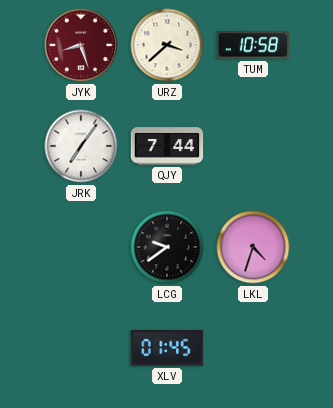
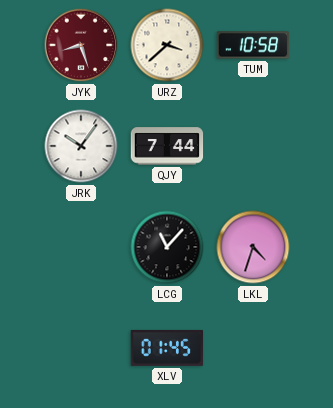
JRK: 7:06 -> 10:06
LCG: 9:39 -> 11:07
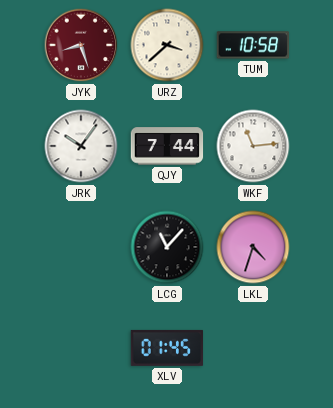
WKF: none -> 11:14
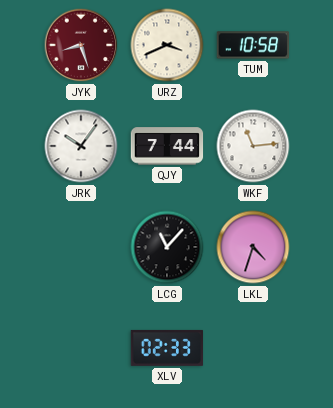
URZ: 3:38 -> 3:41
XLV: 01:45 -> 02:33
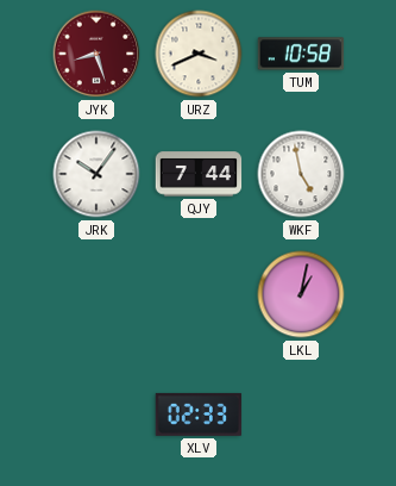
WKF: 11:14 -> 4:58
LCG: 11:07 -> none
LKL: 4:33 -> 1:02
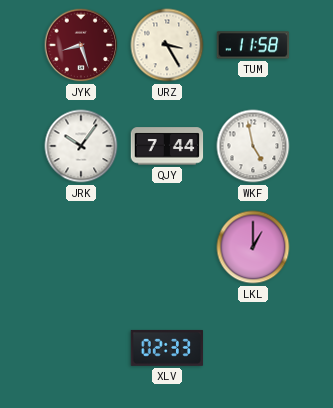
URZ: 3:41 -> 3:25
TUM: 10:58 -> 11:58
LKL: 1:02 -> 1:00
